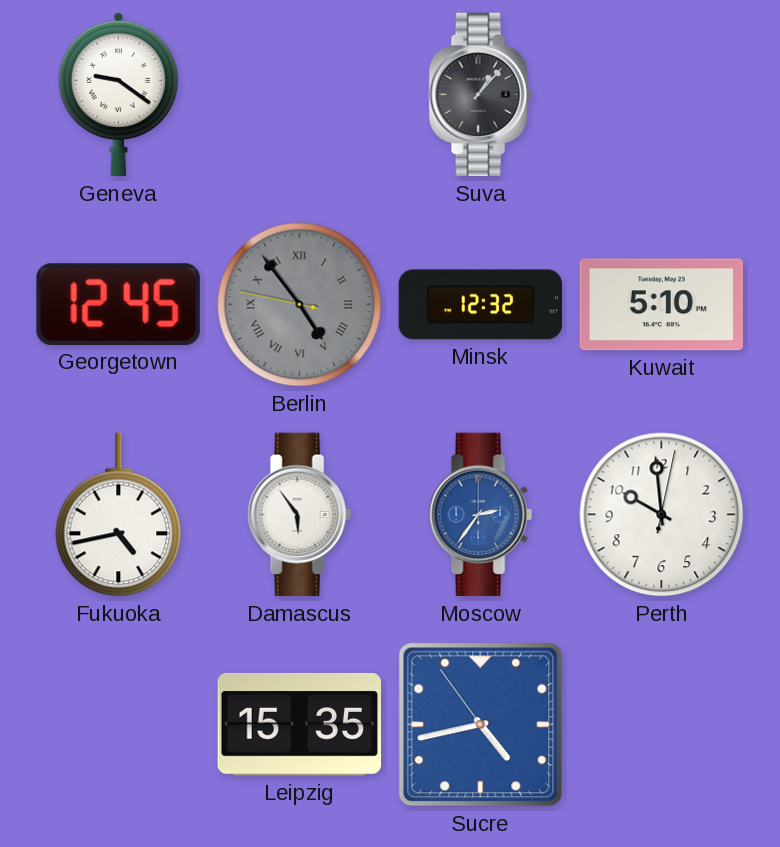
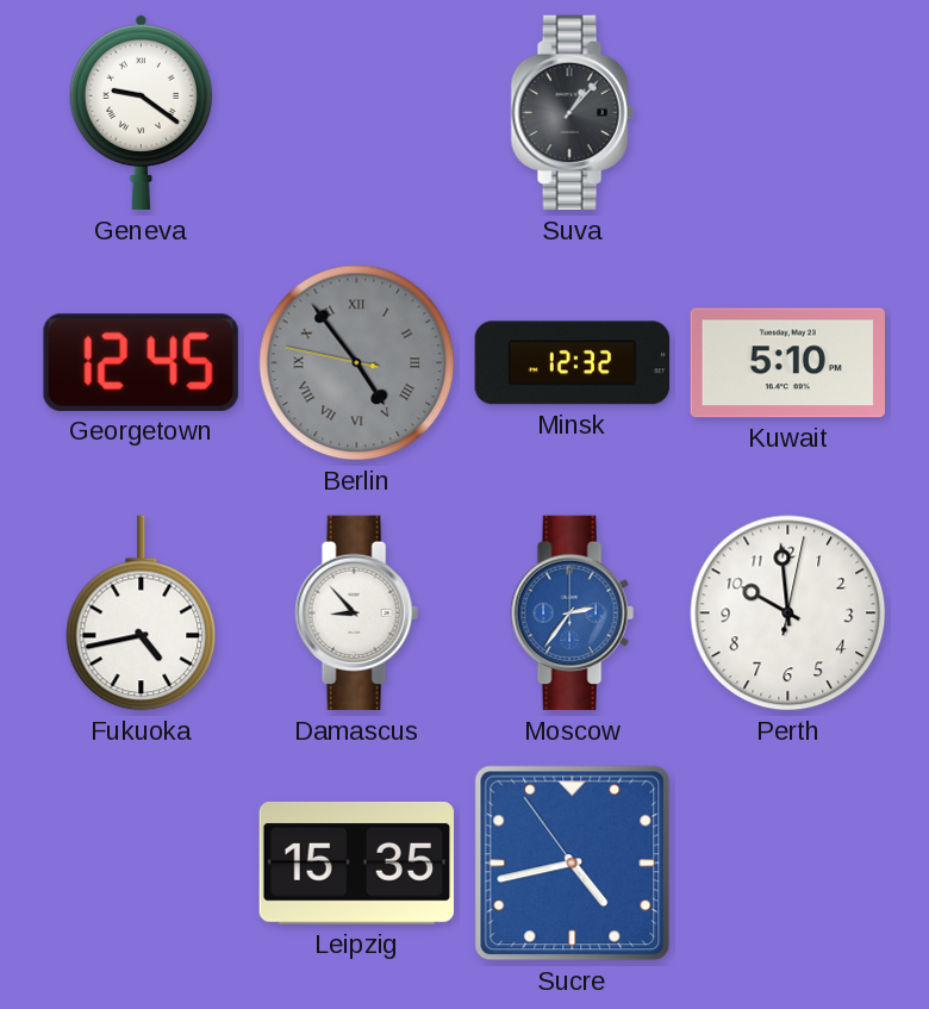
Damascus: 5:54 -> 8:53
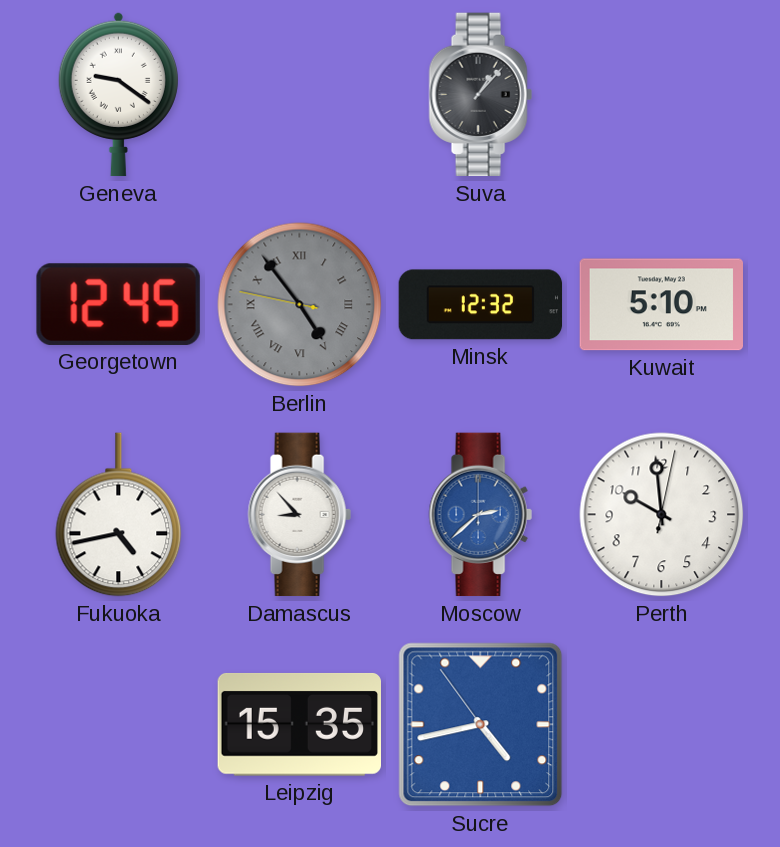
Moscow: 2:36 -> 2:38
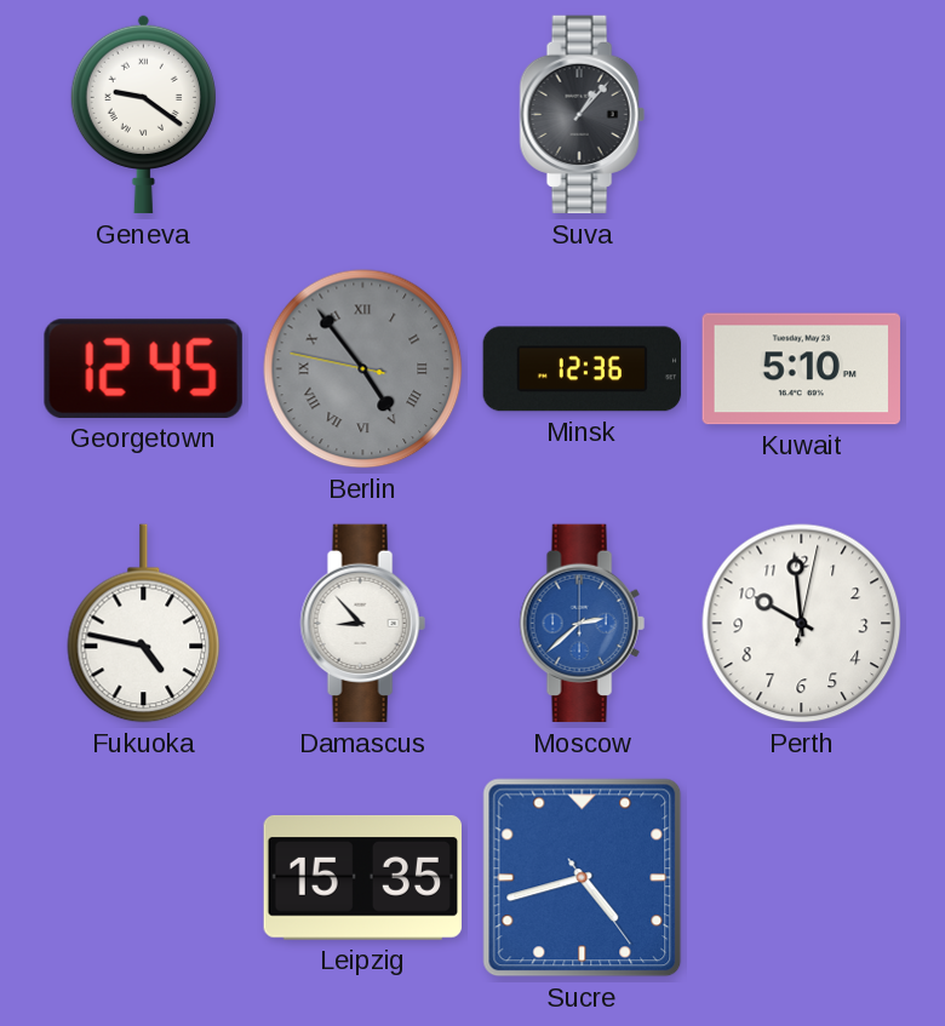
Minsk: 12:32 -> 12:36
Fukuoka: 4:43 -> 4:47
Sucre: 4:42:54 -> 4:42:24
